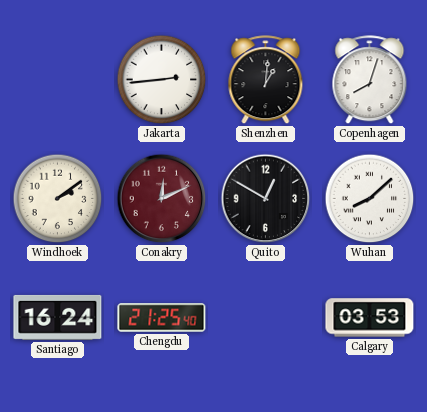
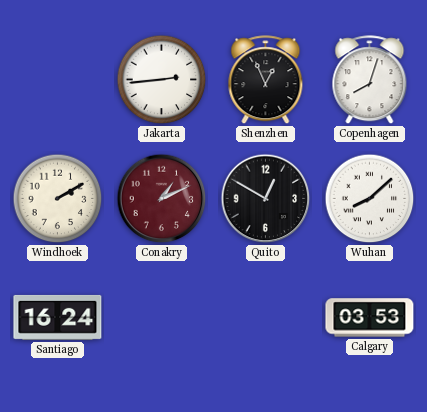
Shenzhen: 1:01 -> 12:56
Windhoek: 2:09 -> 2:10
Conakry: 12:11 -> 1:11
Chengdu: 21:25 -> none
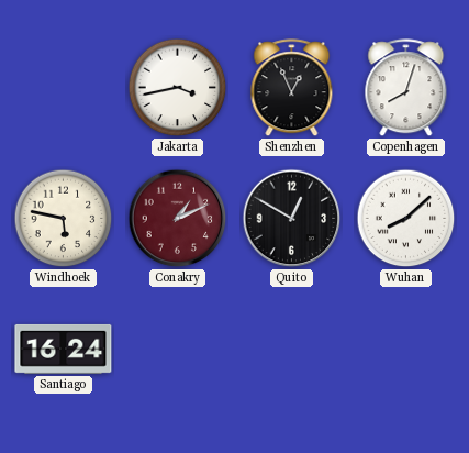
Jakarta: 2:44 -> 3:43
Windhoek: 2:10 -> 5:47
Calgary: 03:53 -> none
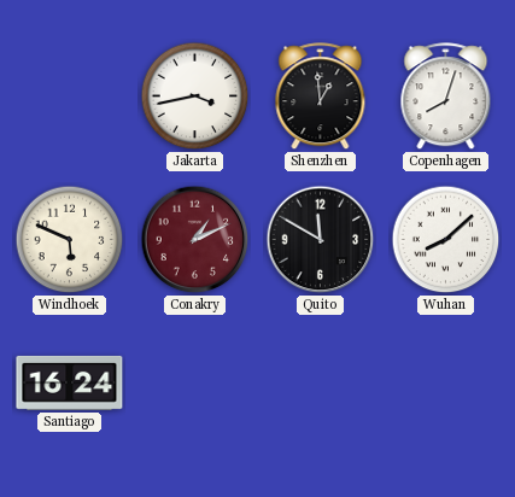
Shenzhen: 12:56 -> 12:59
Windhoek: 5:47 -> 5:49
Quito: 12:50 -> 11:50
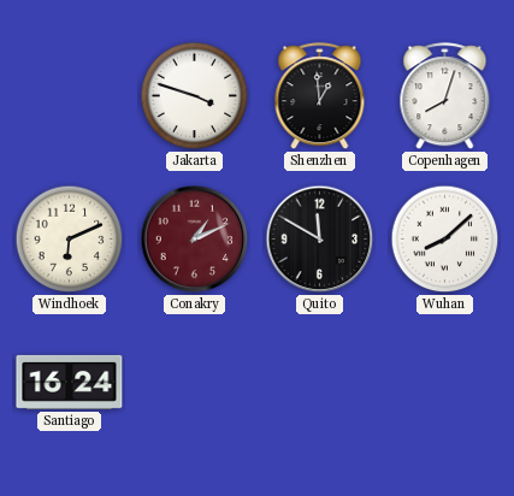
Jakarta: 3:43 -> 3:48
Windhoek: 5:49 -> 6:11
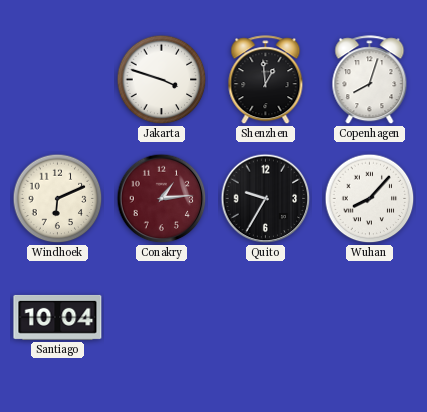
Conakry: 1:11 -> 1:14
Quito: 11:50 -> 9:35
Wuhan: 8:08 -> 8:07
Santiago: 16:24 -> 10:04
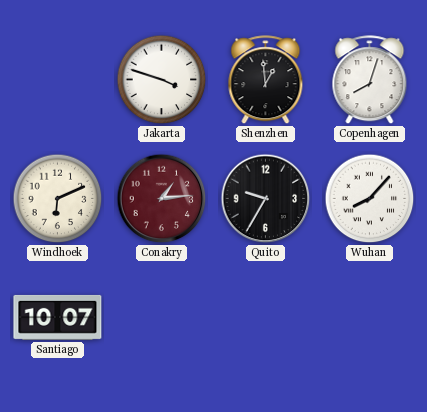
Santiago: 10:04 -> 10:07
